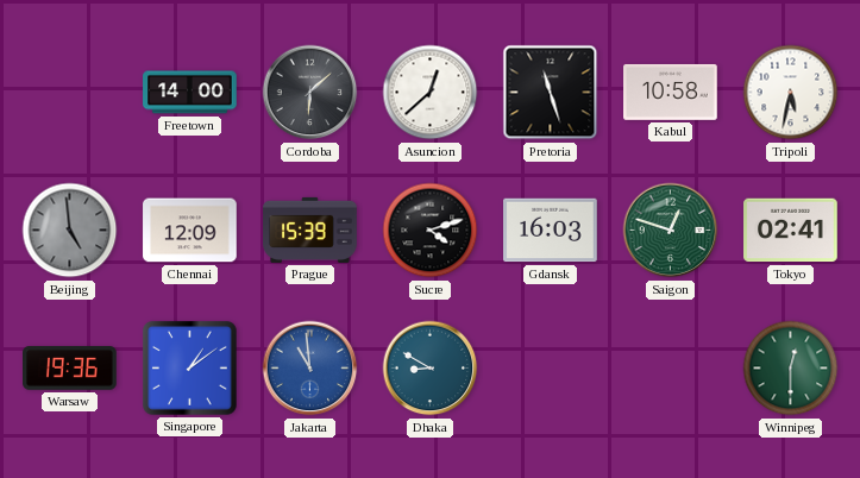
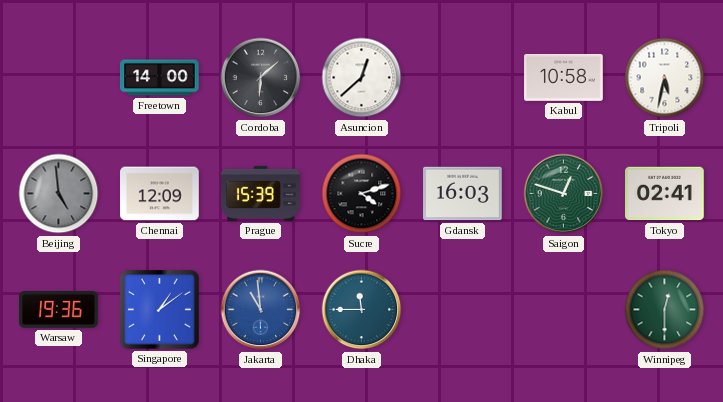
Pretoria: 11:27 -> none
Dhaka: 8:50 -> 11:45
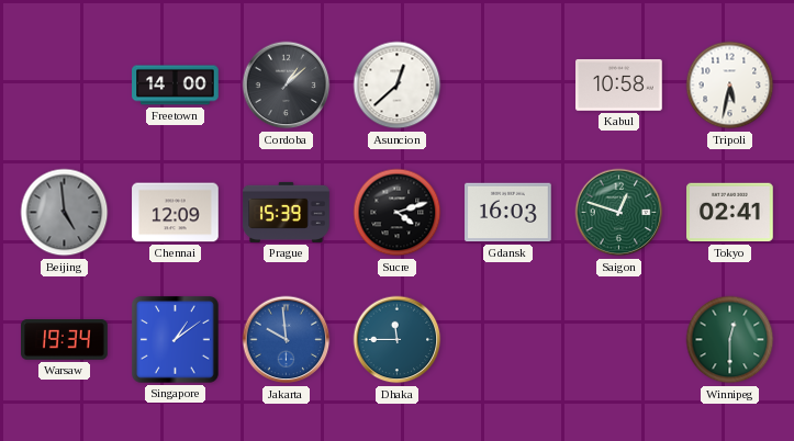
Cordoba: 6:08 -> 1:08
Warsaw: 19:36 -> 19:34
Jakarta: 10:59 -> 9:59
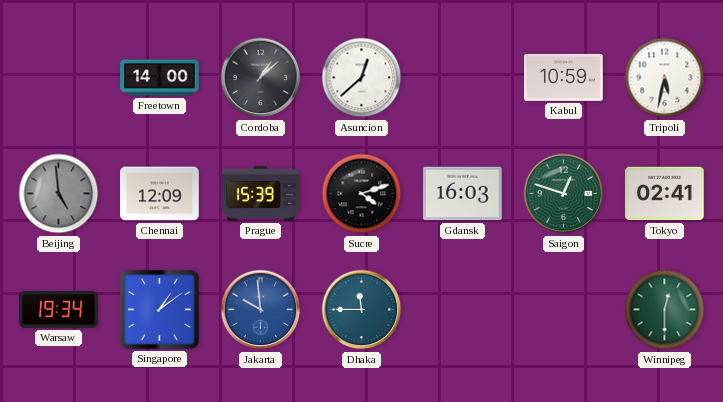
Kabul: 10:58 -> 10:59
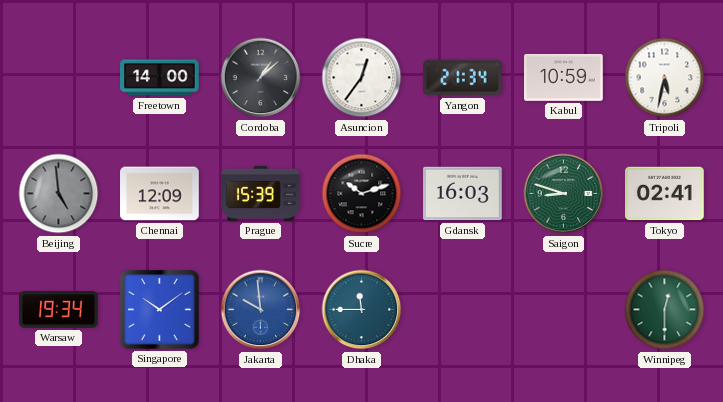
Asuncion: 12:38 -> 12:36
Yangon: none -> 21:34
Sucre: 4:12 -> 10:12
Saigon: 12:48 -> 8:48
Singapore: 1:09 -> 10:09
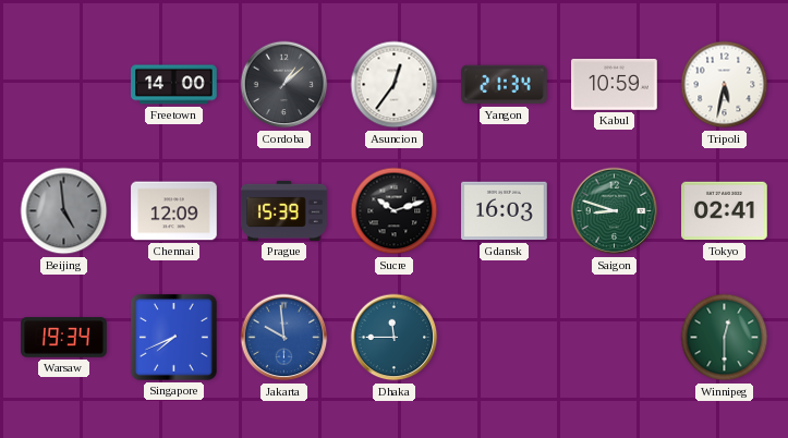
Singapore: 10:09 -> 7:41
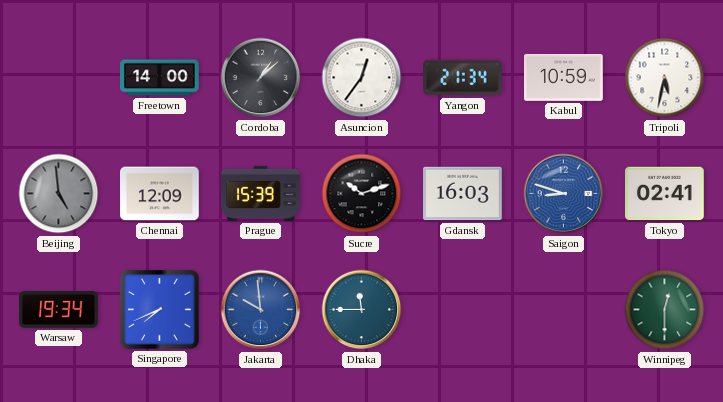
Saigon dial: green -> blue
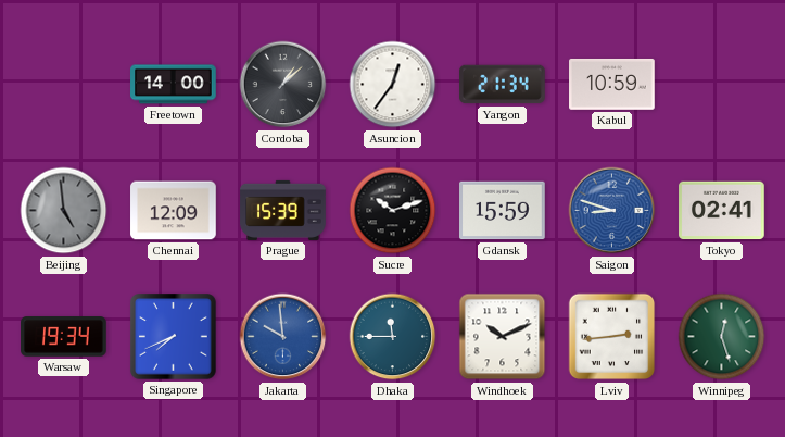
Tripoli: 5:32 -> none
Gdansk: 16:03 -> 15:59
Windhoek: none -> 10:11
Lviv: none -> 2:44
Winnipeg: 12:30 -> 12:27
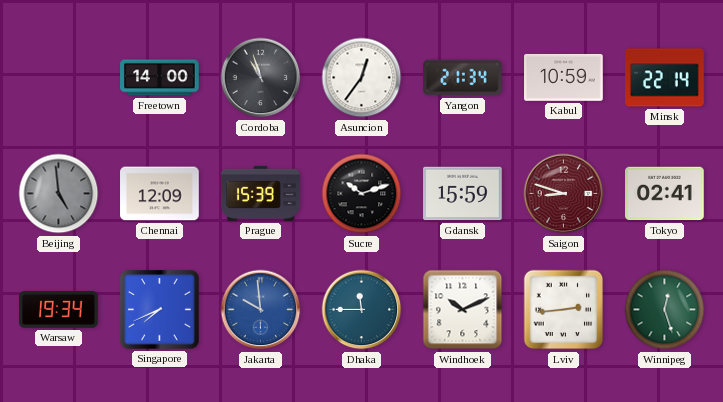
Cordoba: 1:08 -> 10:57
Minsk: none -> 22:14
Saigon dial: blue -> burgundy
